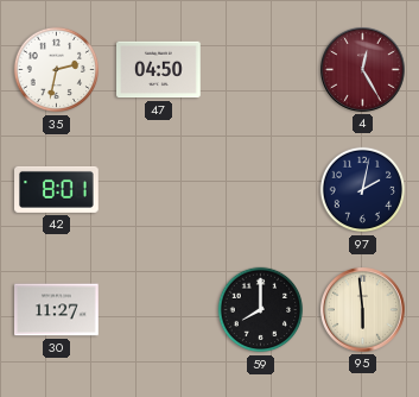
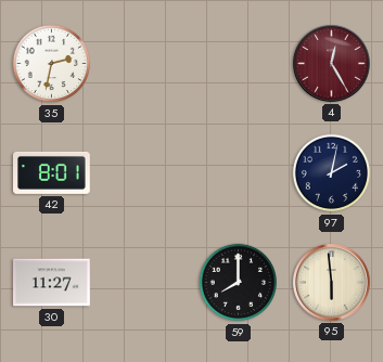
47: 04:50 -> none
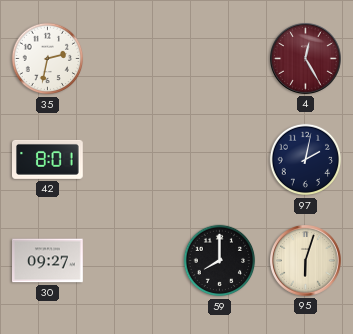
30: 11:27 -> 09:27
95: 5:59 -> 6:03
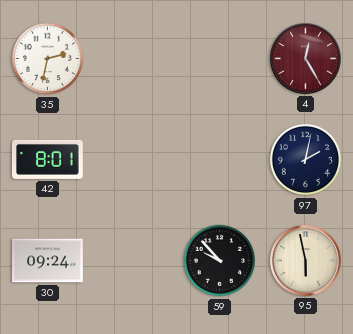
30: 09:27 -> 09:24
59: 8:00 -> 9:53
95: 6:03 -> 5:58
